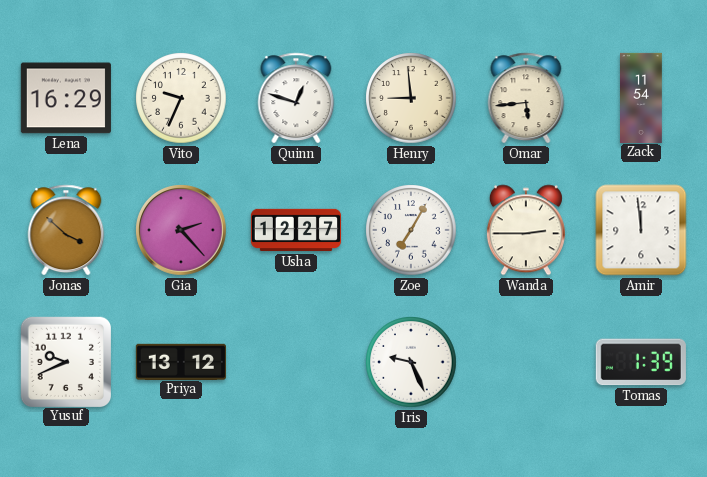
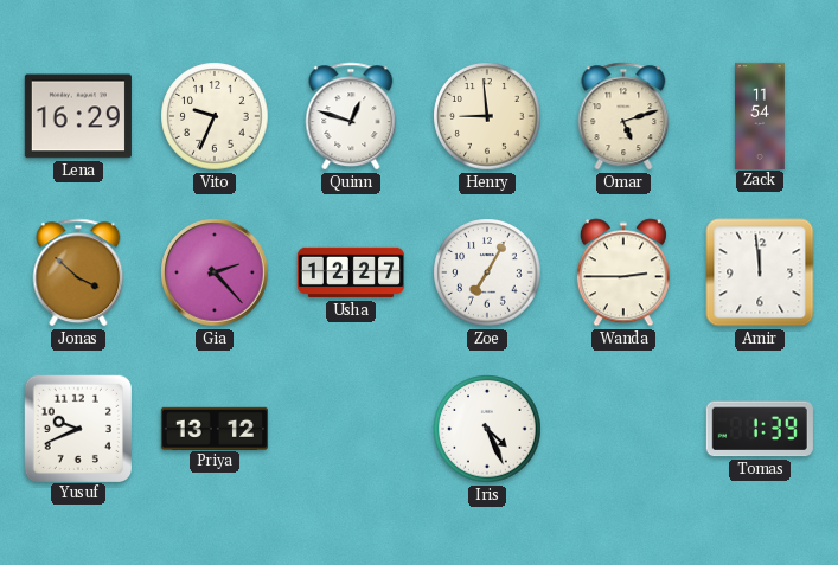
Omar: 5:44 -> 5:12
Iris: 9:26 -> 4:26
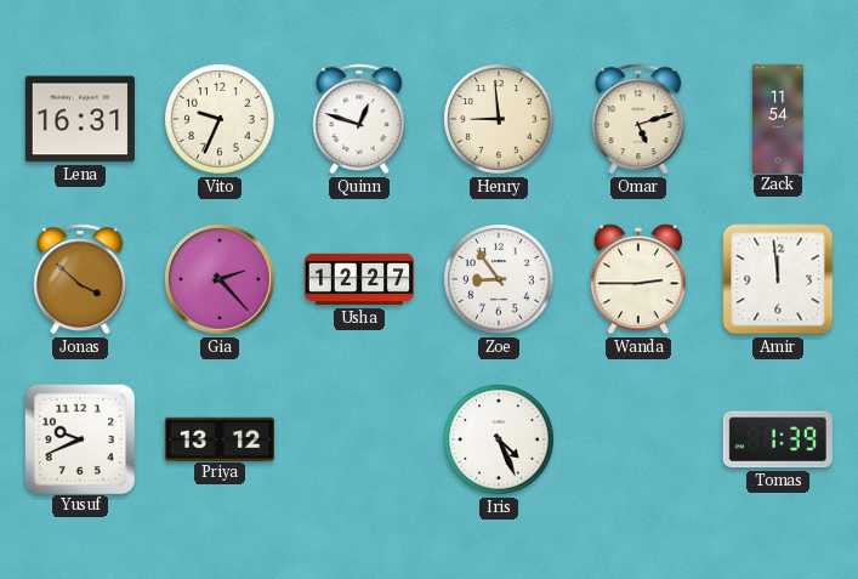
Lena: 16:29 -> 16:31
Zoe: 7:05 -> 8:54
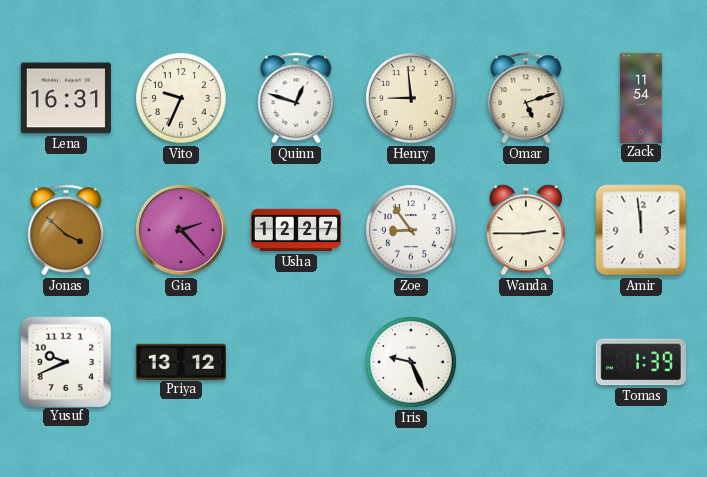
Iris: 4:26 -> 9:26
